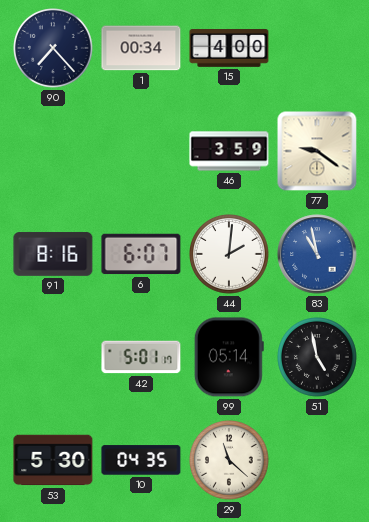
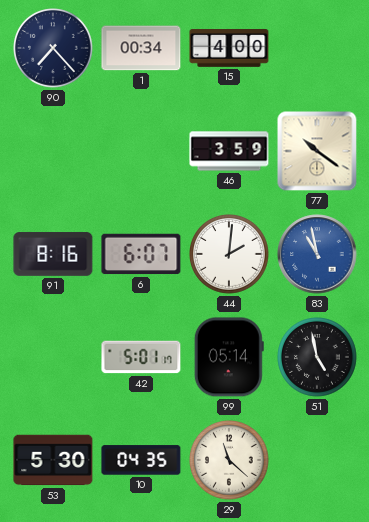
77: 9:21 -> 10:21
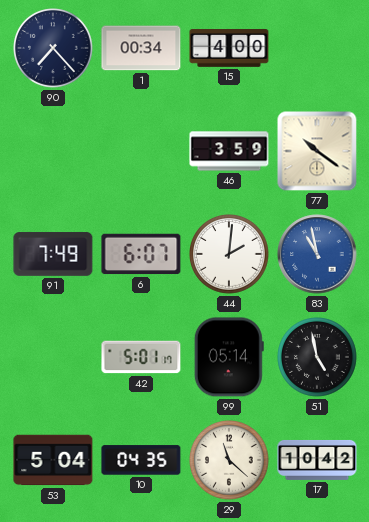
91: 8:16 -> 7:49
53: 5:30 -> 5:04
17: none -> 10:42
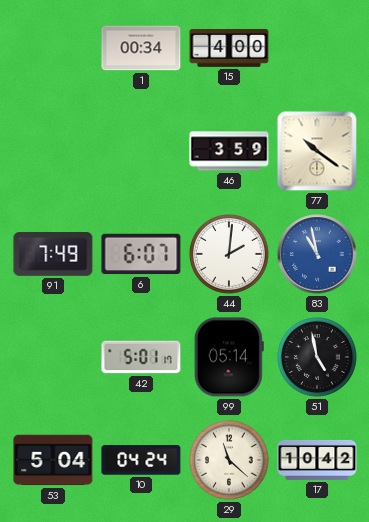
90: 7:23 -> none
10: 04:35 -> 04:24
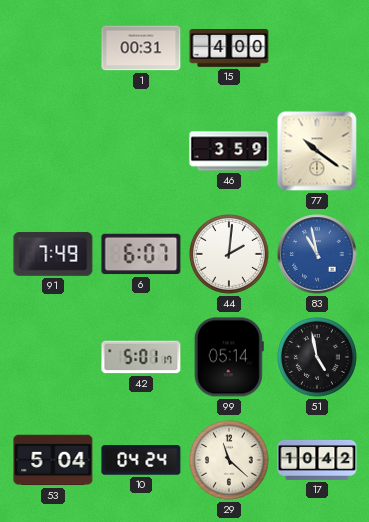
1: 00:34 -> 00:31
